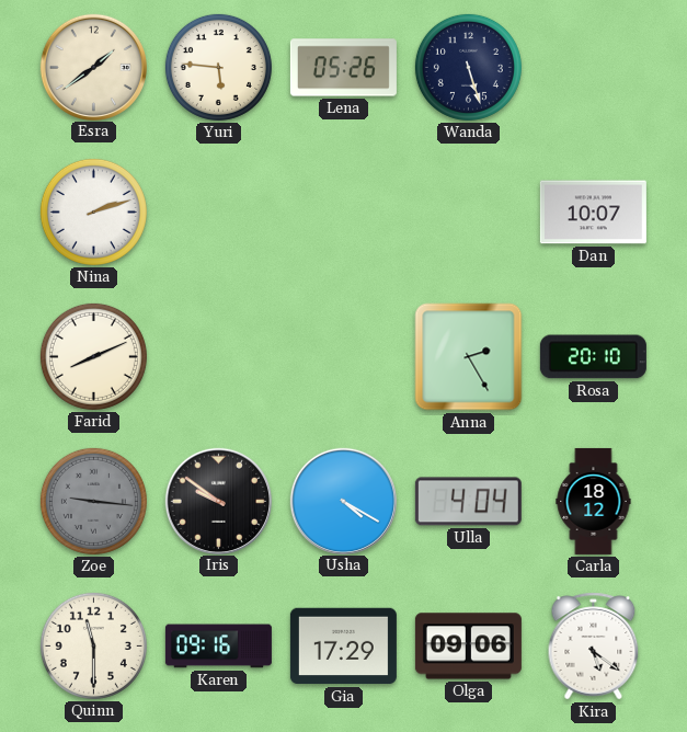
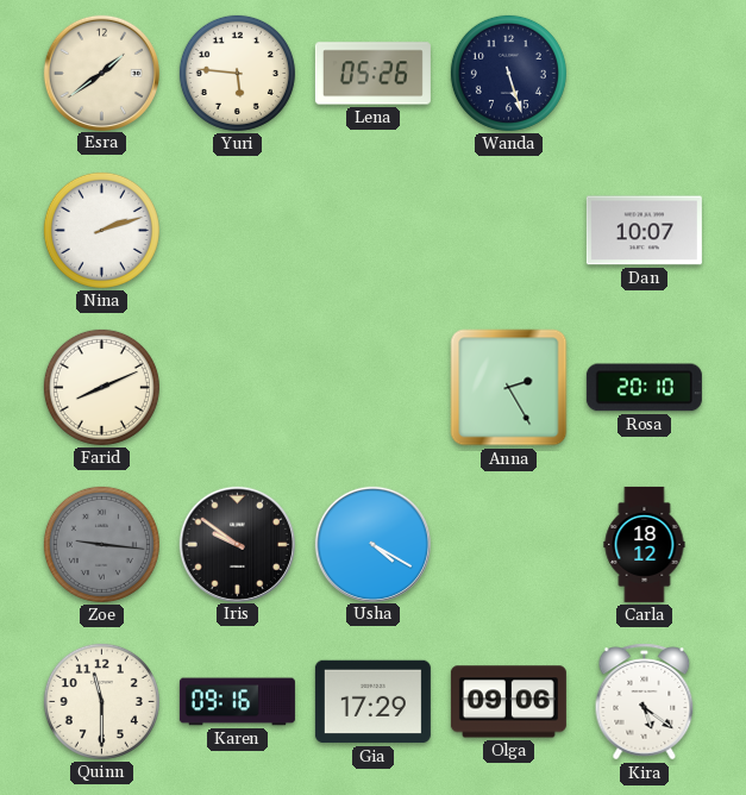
Ulla: 4:04 -> none
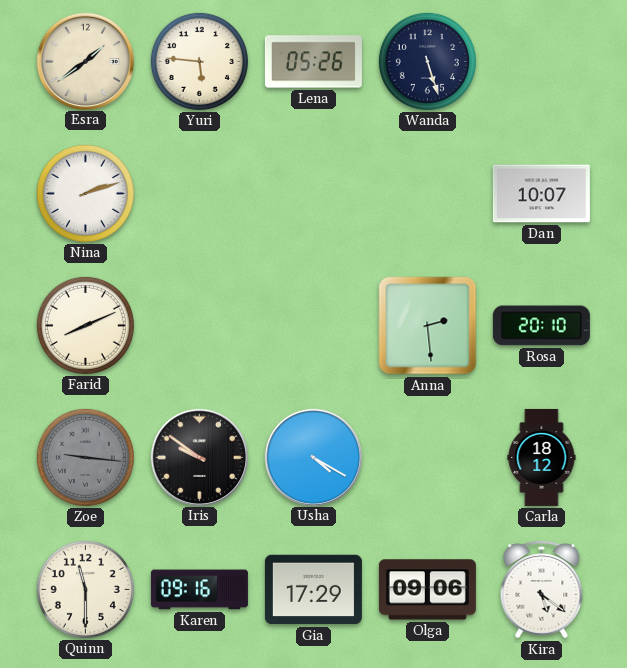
Anna: 2:25 -> 2:29
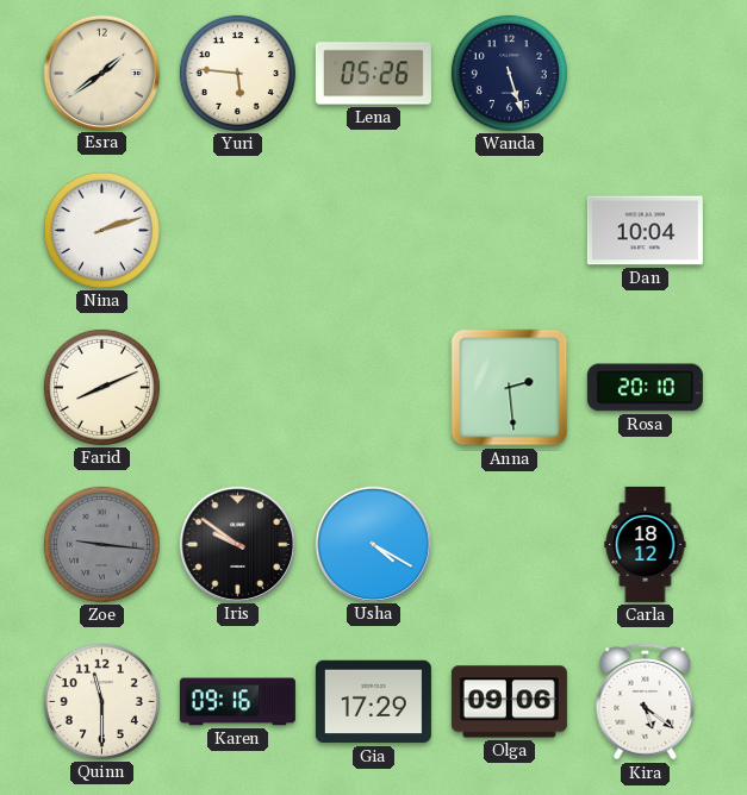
Dan: 10:07 -> 10:04
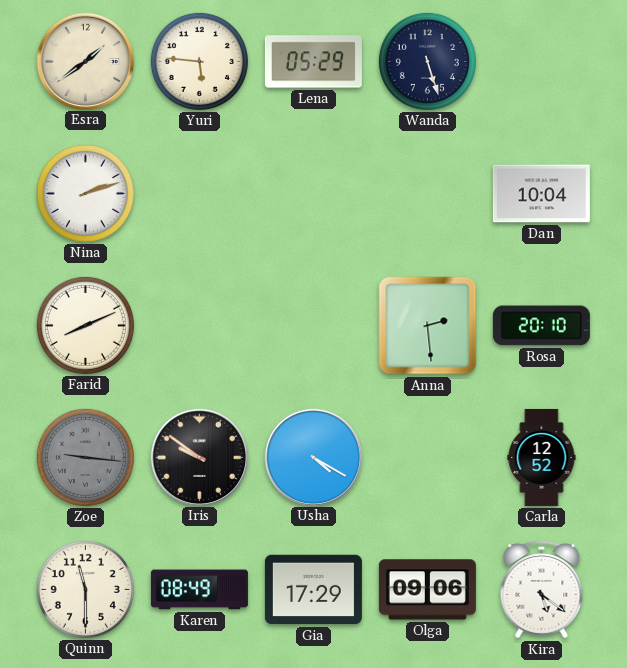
Lena: 05:26 -> 05:29
Carla: 18:12 -> 12:52
Karen: 09:16 -> 08:49
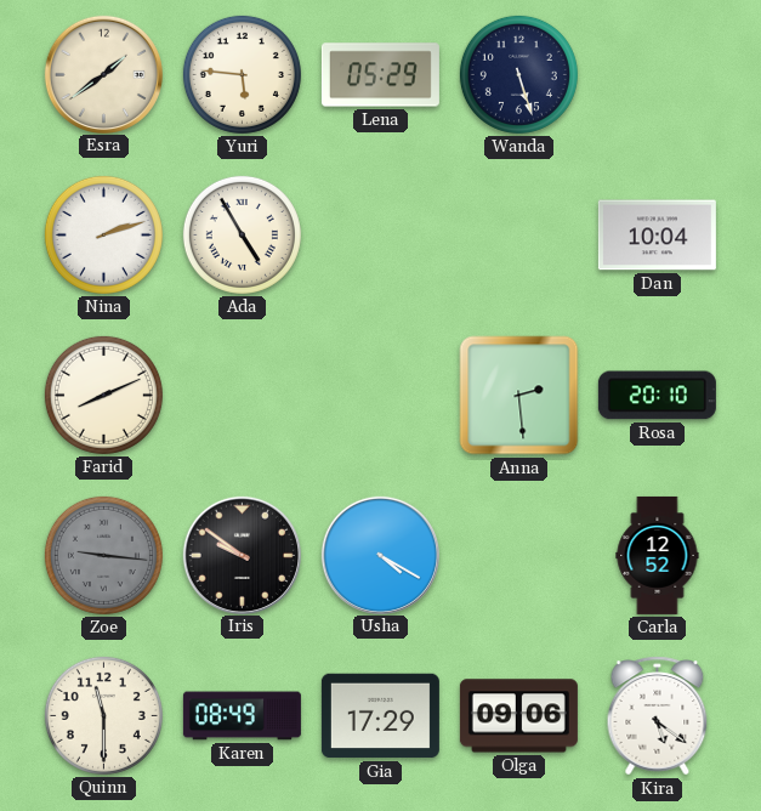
Ada: none -> 4:55
